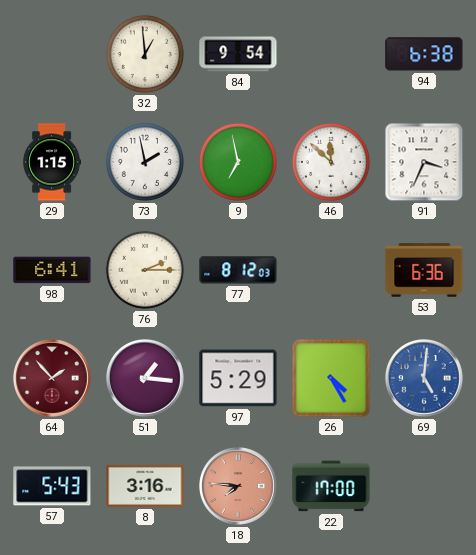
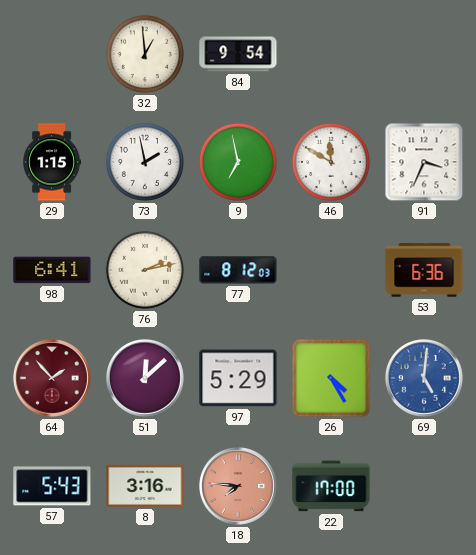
94: 6:38 -> none
46: 11:52 -> 11:50
76: 2:15 -> 2:13
51: 1:16 -> 12:08
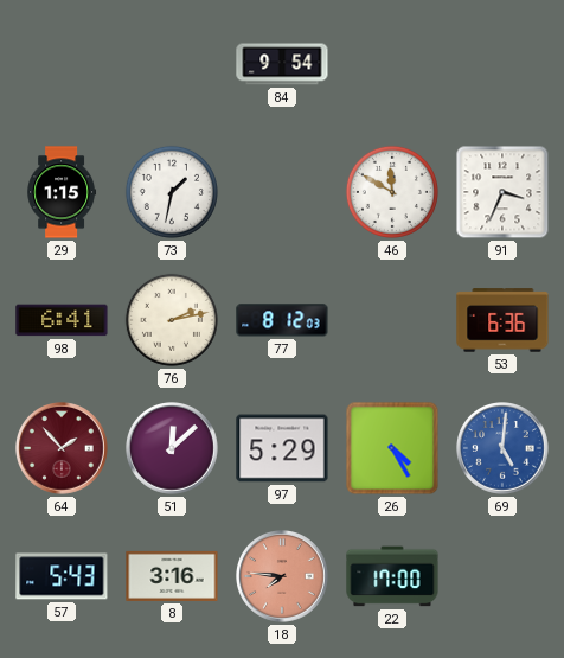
32: 12:59 -> none
73: 1:58 -> 1:32
9: 6:58 -> none
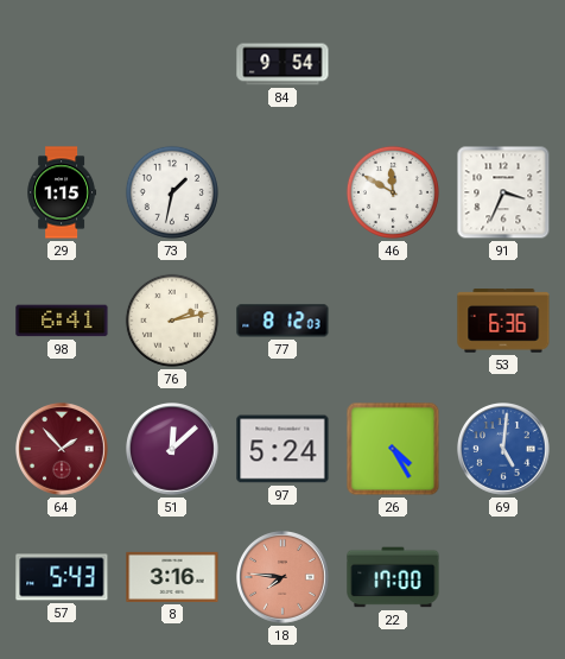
97: 5:29 -> 5:24
